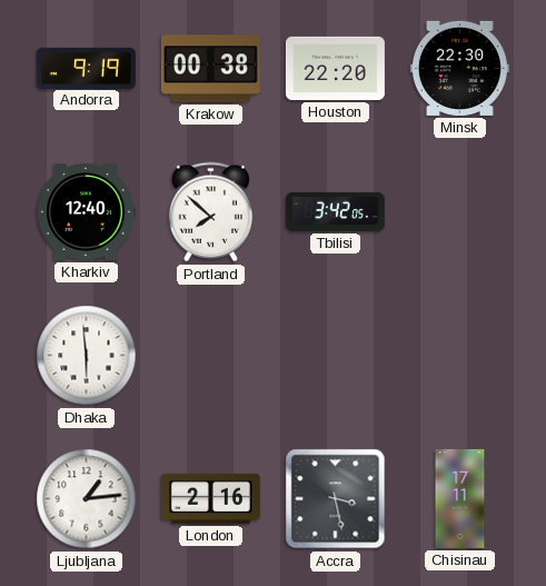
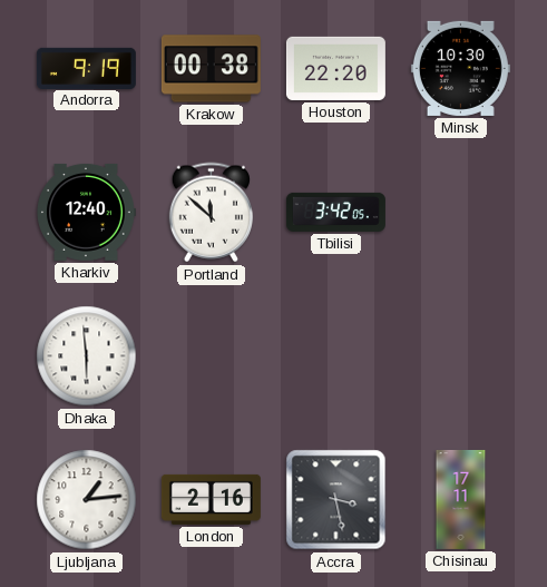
Minsk: 22:30 -> 10:30
Portland: 7:52 -> 11:52
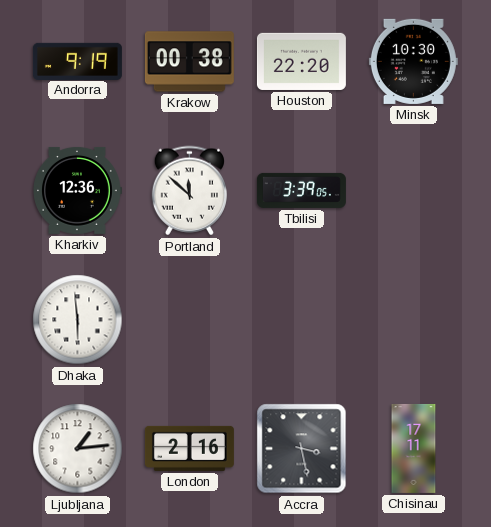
Kharkiv: 12:40 -> 12:36
Tbilisi: 3:42 -> 3:39
